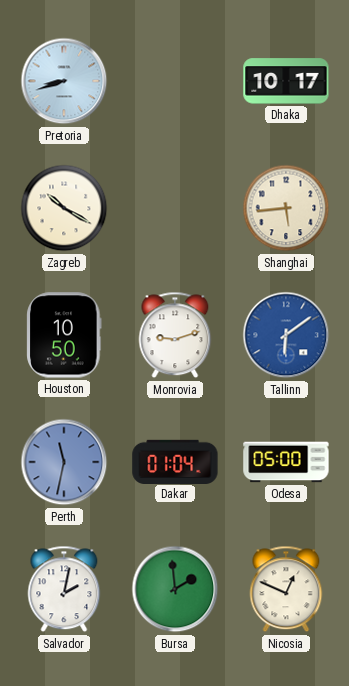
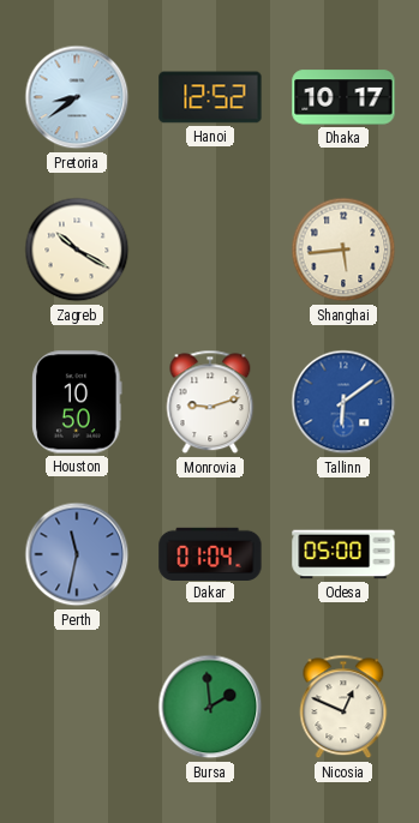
Pretoria: 8:42 -> 8:39
Hanoi: none -> 12:52
Salvador: 2:02 -> none
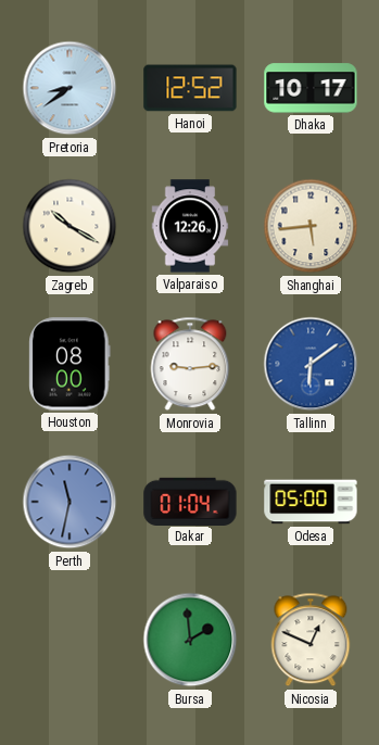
Valparaiso: none -> 12:26
Houston: 10:50 -> 08:00
Monrovia: 9:12 -> 9:14
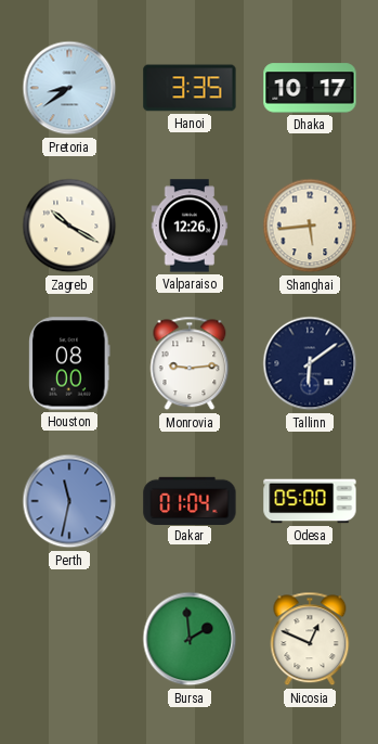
Hanoi: 12:52 -> 3:35
Tallinn dial: blue -> navy
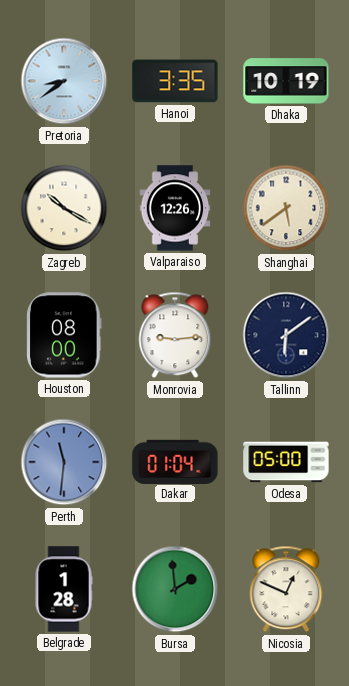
Dhaka: 10:17 -> 10:19
Shanghai: 5:44 -> 5:39
Perth: 11:32 -> 11:31
Belgrade: none -> 1:28
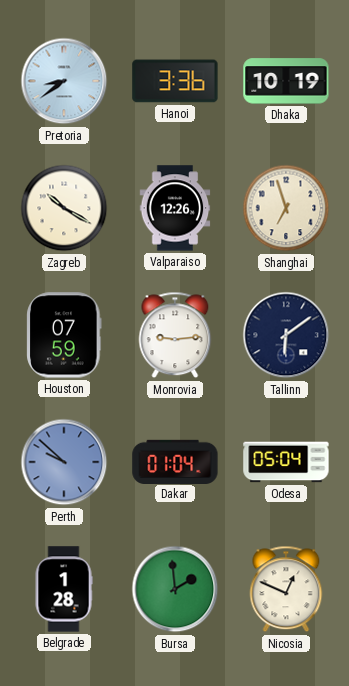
Hanoi: 3:35 -> 3:36
Shanghai: 5:39 -> 6:57
Houston: 08:00 -> 07:59
Perth: 11:31 -> 9:52
Odesa: 05:00 -> 05:04
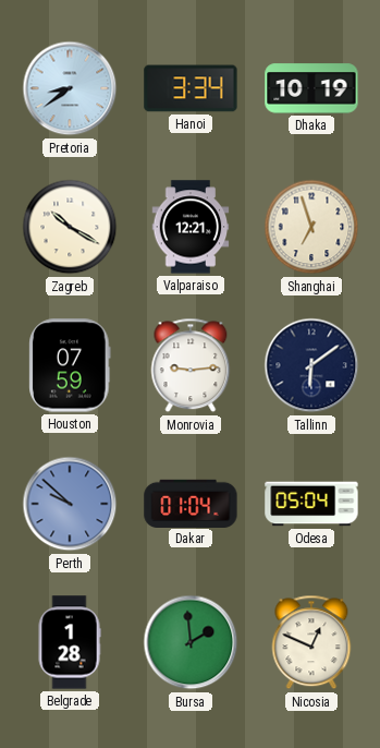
Hanoi: 3:36 -> 3:34
Valparaiso: 12:26 -> 12:21
